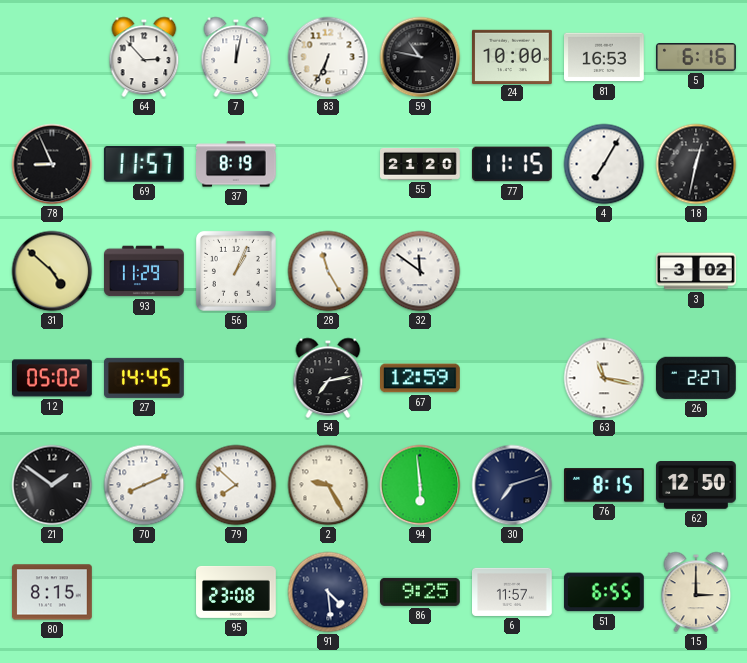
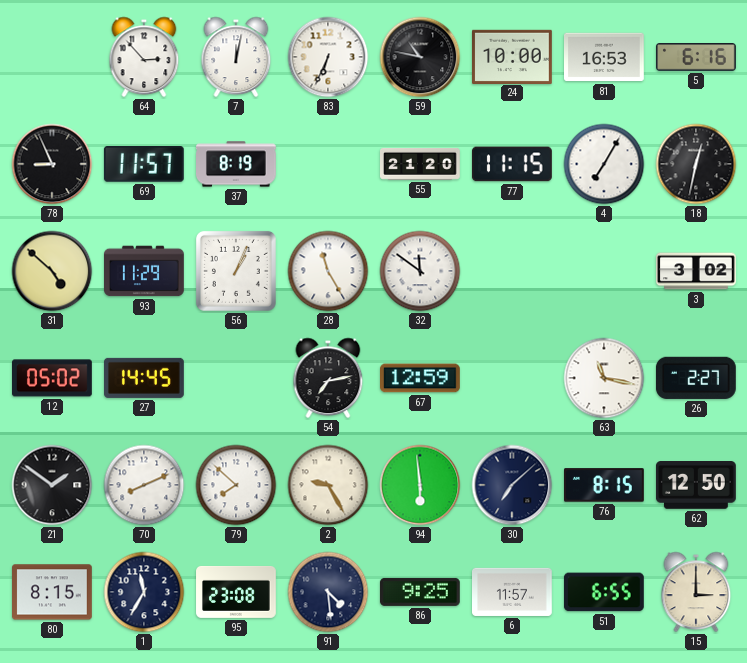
30: 7:12 -> 7:08
1: none -> 11:35
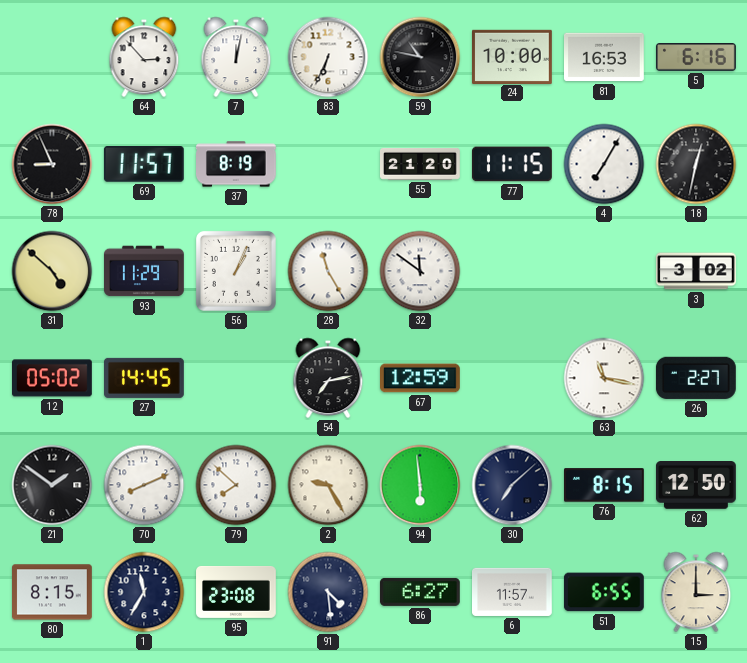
86: 9:25 -> 6:27
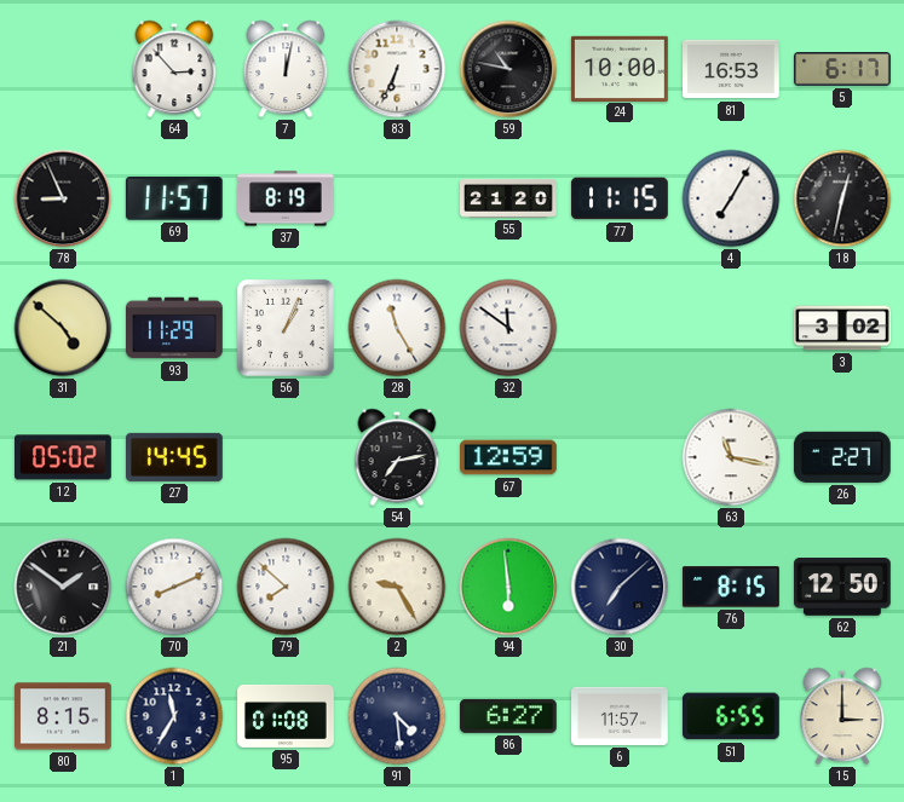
5: 6:16 -> 6:17
95: 23:08 -> 01:08
